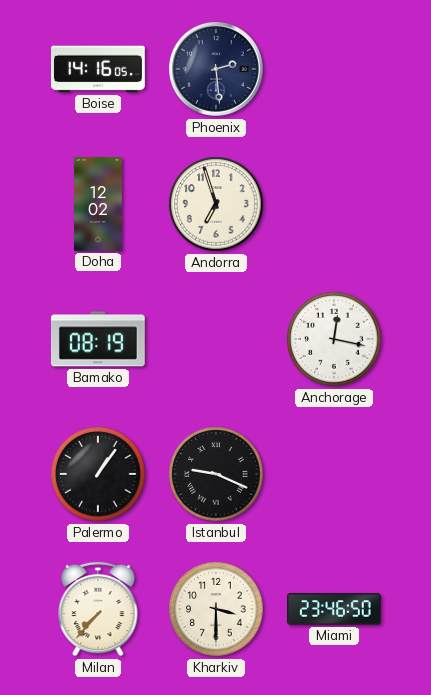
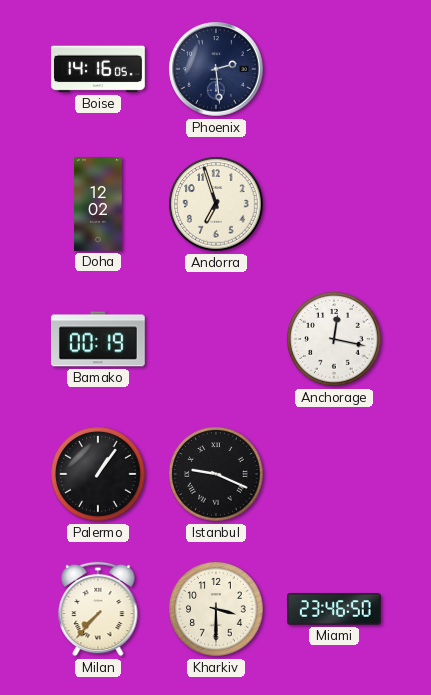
Bamako: 08:19 -> 00:19
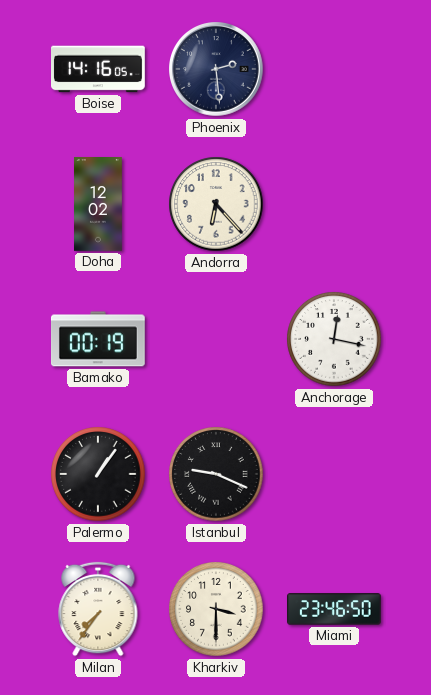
Andorra: 6:57 -> 6:23
Milan: 7:37 -> 7:36
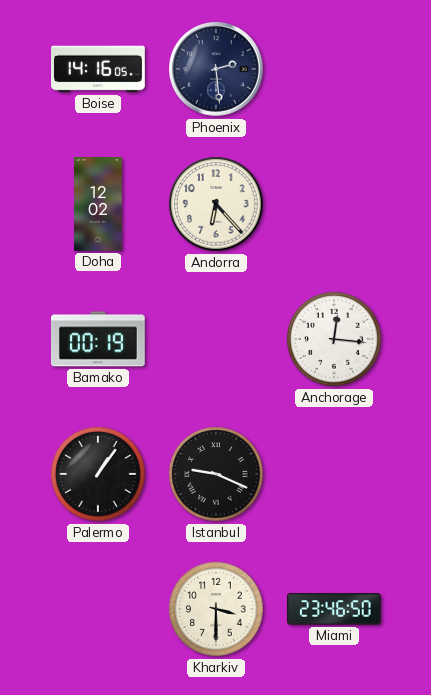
Anchorage: 12:17 -> 12:16
Milan: 7:36 -> none
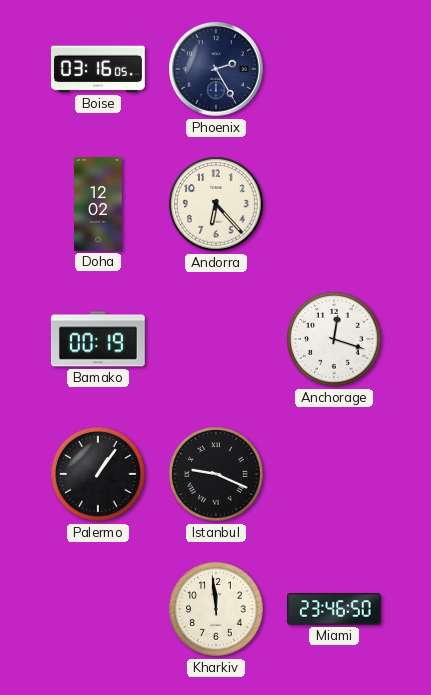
Boise: 14:16 -> 03:16
Phoenix: 2:29 -> 2:25
Anchorage: 12:16 -> 12:18
Kharkiv: 3:30 -> 11:59
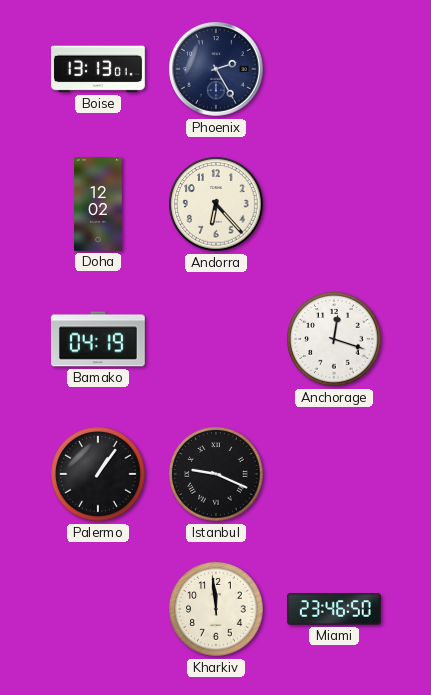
Boise: 03:16 -> 13:13
Bamako: 00:19 -> 04:19
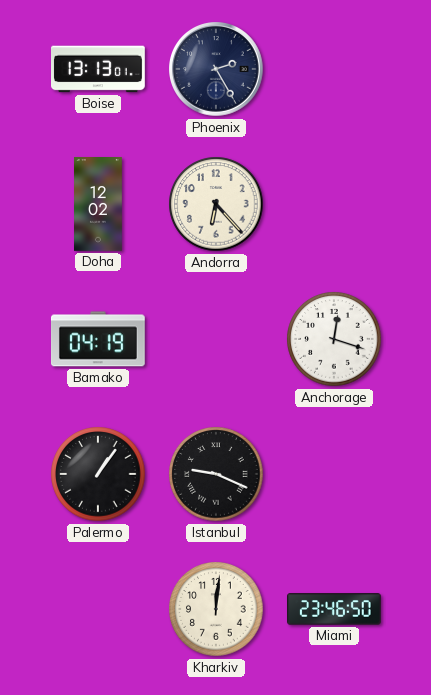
Kharkiv: 11:59 -> 12:01
